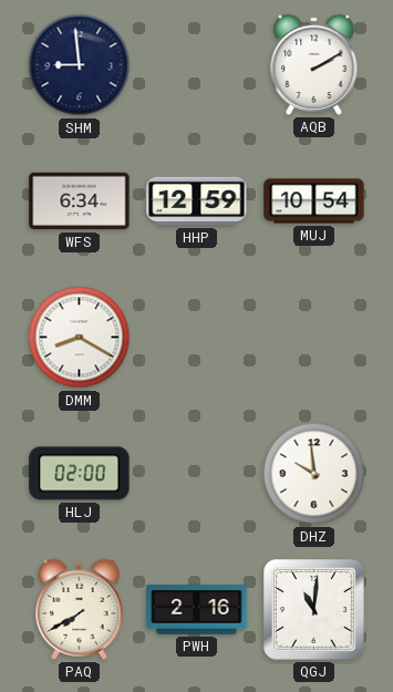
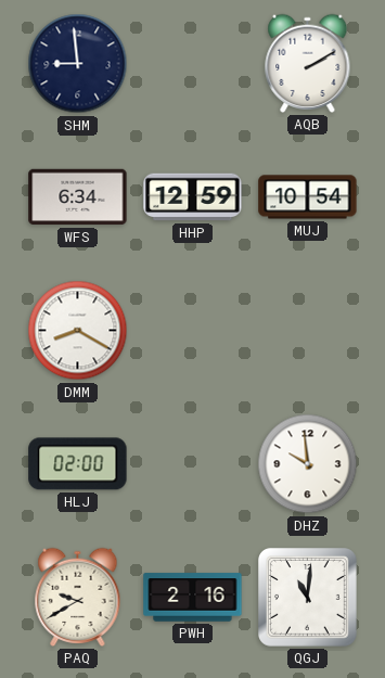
PAQ: 7:40 -> 9:40
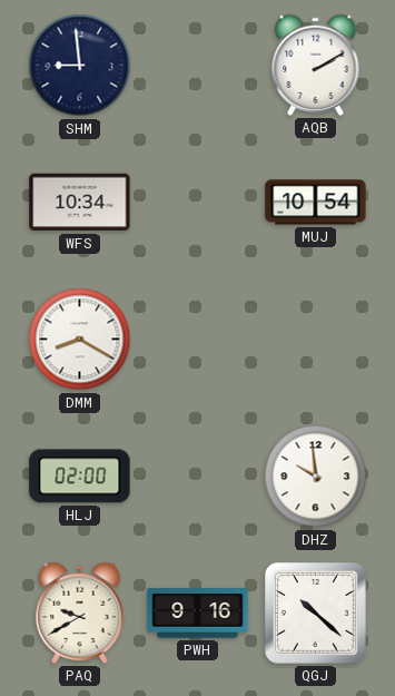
WFS: 6:34 -> 10:34
HHP: 12:59 -> none
PWH: 2:16 -> 9:16
QGJ: 11:01 -> 10:22
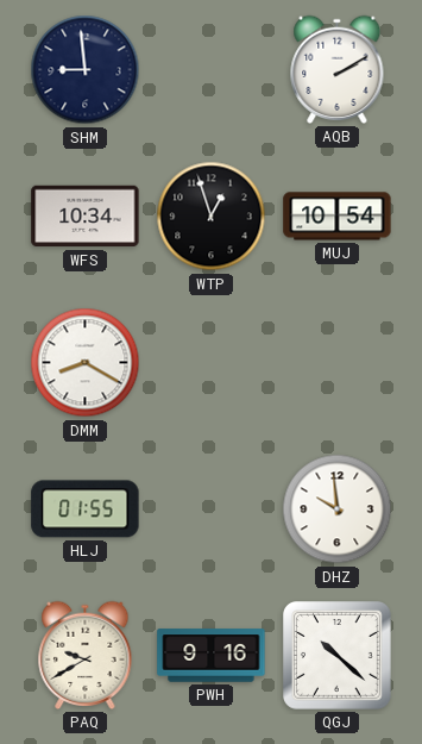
WTP: none -> 12:57
HLJ: 02:00 -> 01:55
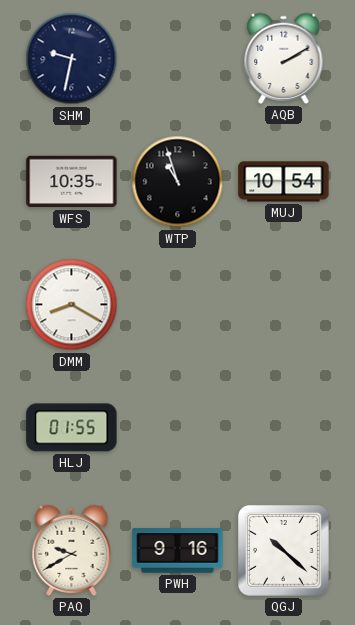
SHM: 8:59 -> 9:32
WFS: 10:34 -> 10:35
WTP: 12:57 -> 10:57
DHZ: 9:59 -> none
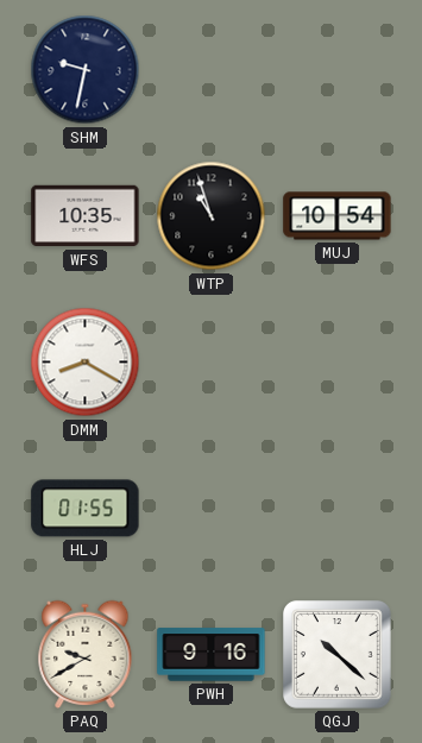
AQB: 2:10 -> none
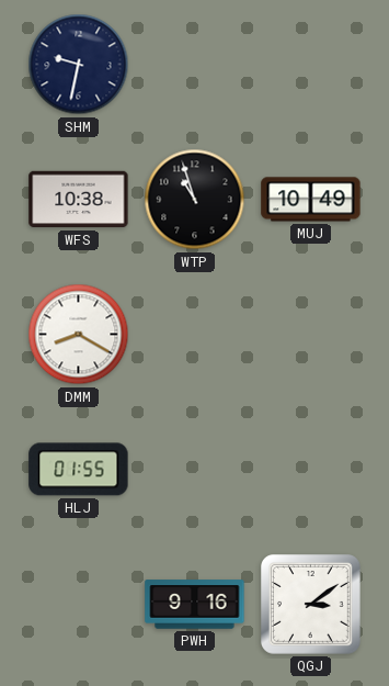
WFS: 10:35 -> 10:38
MUJ: 10:54 -> 10:49
PAQ: 9:40 -> none
QGJ: 10:22 -> 3:09
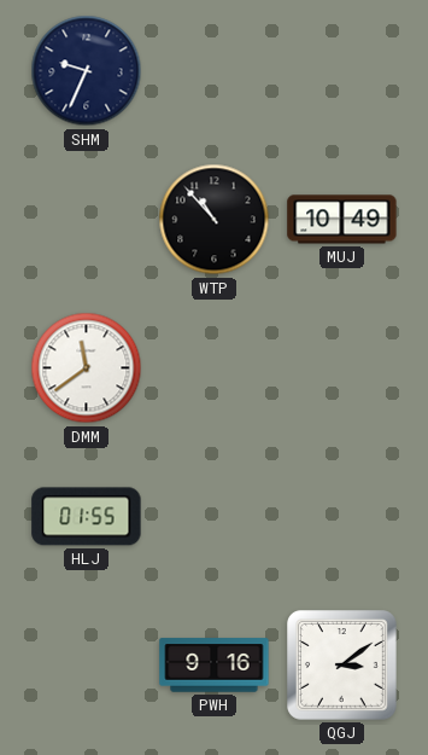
SHM: 9:32 -> 9:34
WFS: 10:38 -> none
WTP: 10:57 -> 10:53
DMM: 8:20 -> 11:39
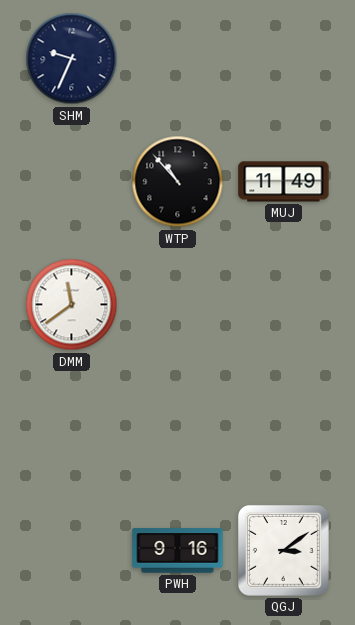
MUJ: 10:49 -> 11:49
HLJ: 01:55 -> none
